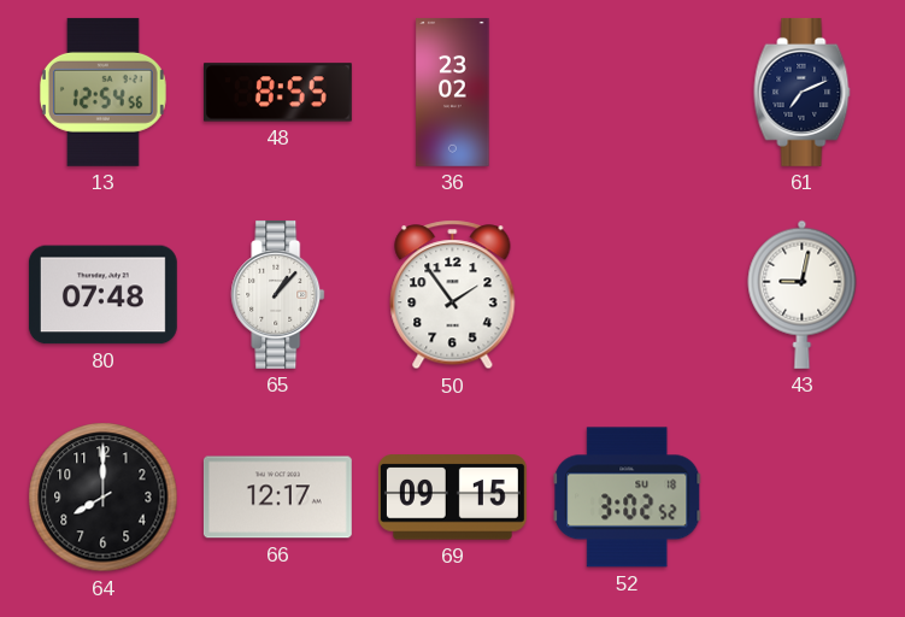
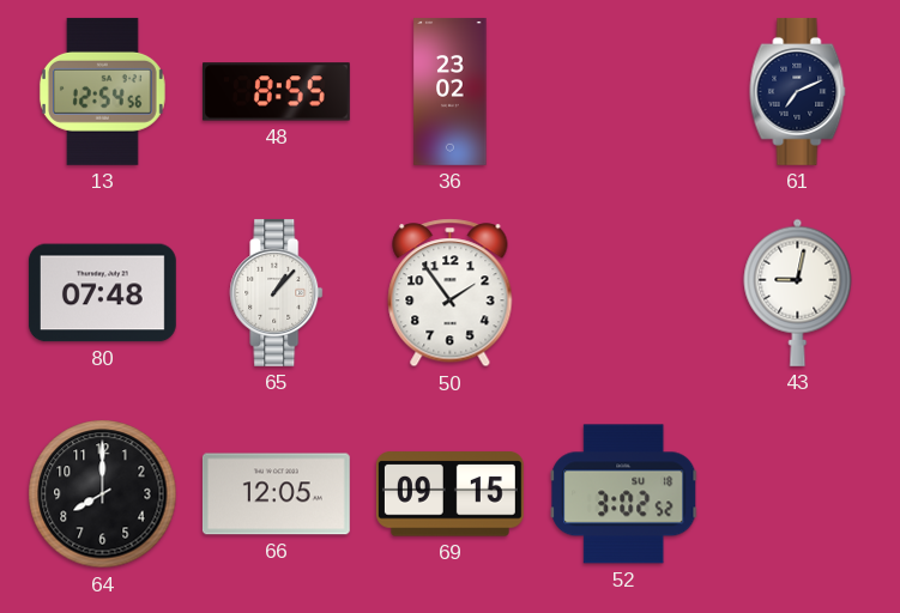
66: 12:17 -> 12:05
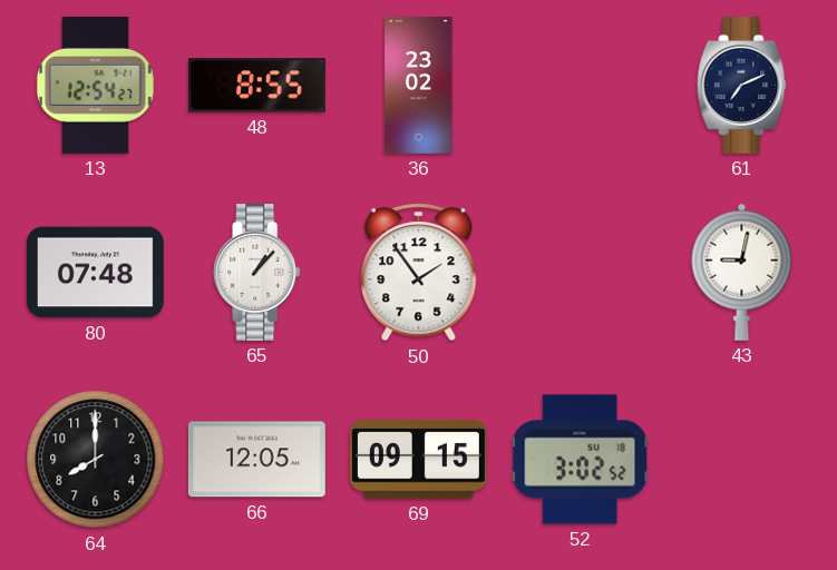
13: 12:54:56 -> 12:54:27
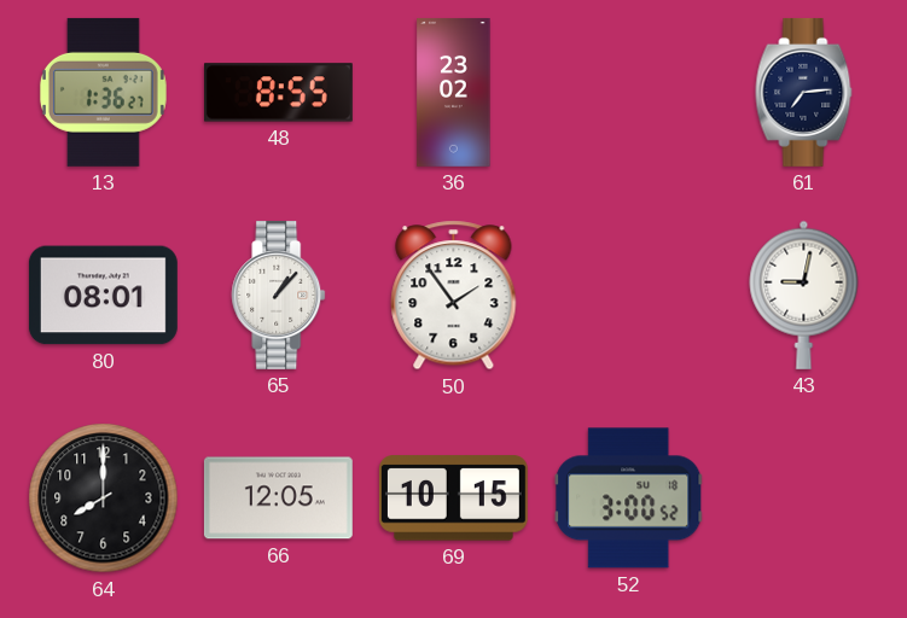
13: 12:54 -> 1:36
61: 7:11 -> 7:14
80: 07:48 -> 08:01
69: 09:15 -> 10:15
52: 3:02 -> 3:00
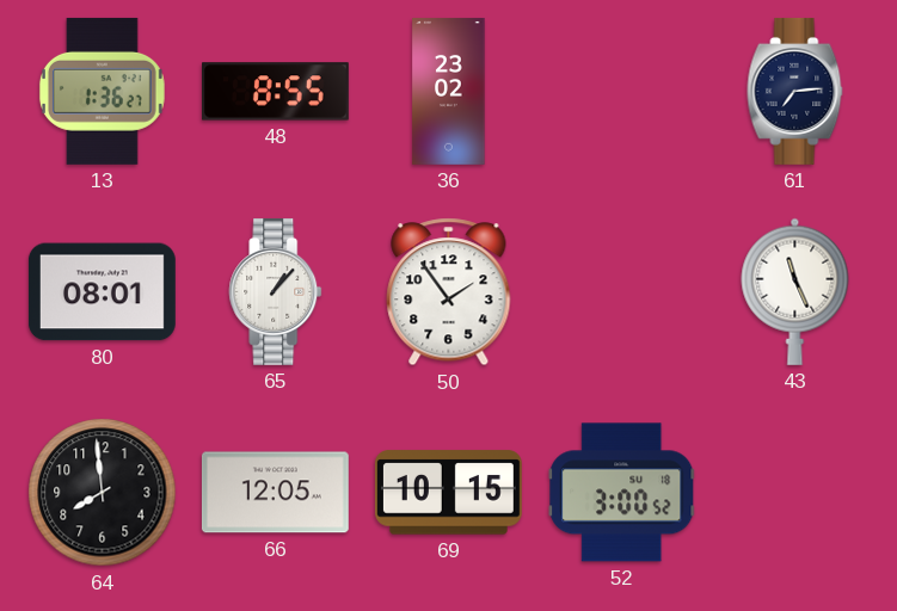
43: 9:02 -> 11:26
64: 8:00 -> 7:59
